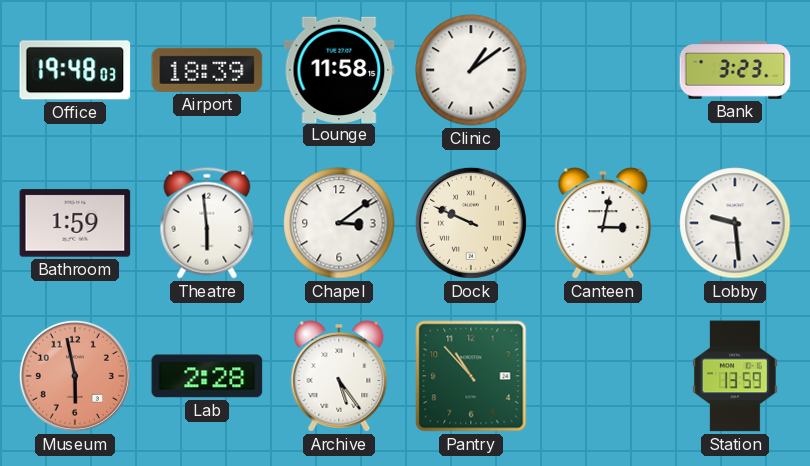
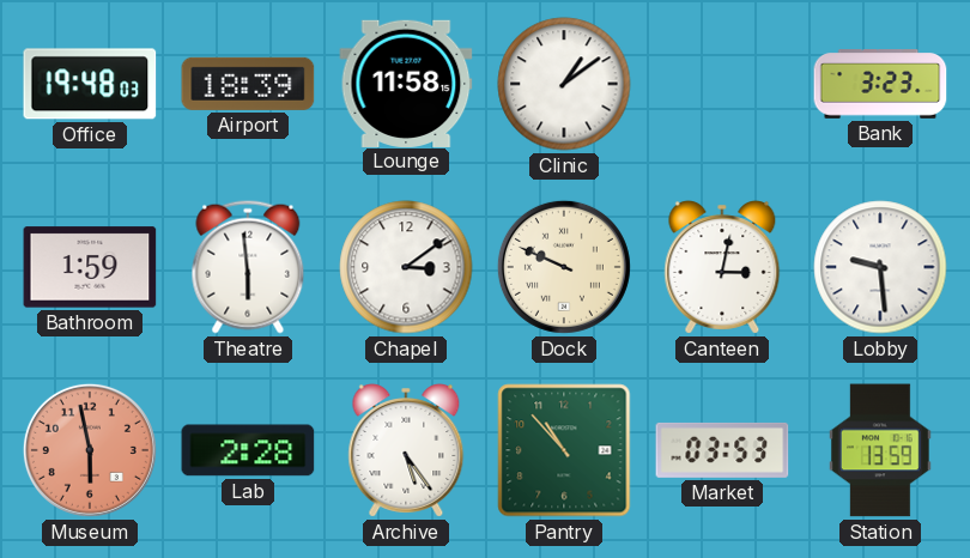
Market: none -> 03:53
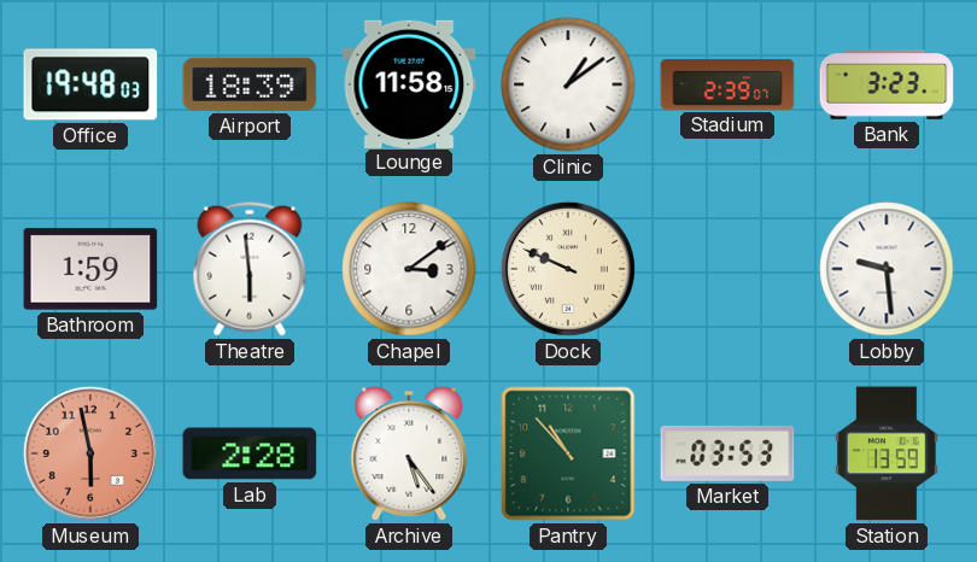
Stadium: none -> 2:39
Canteen: 3:02 -> none
